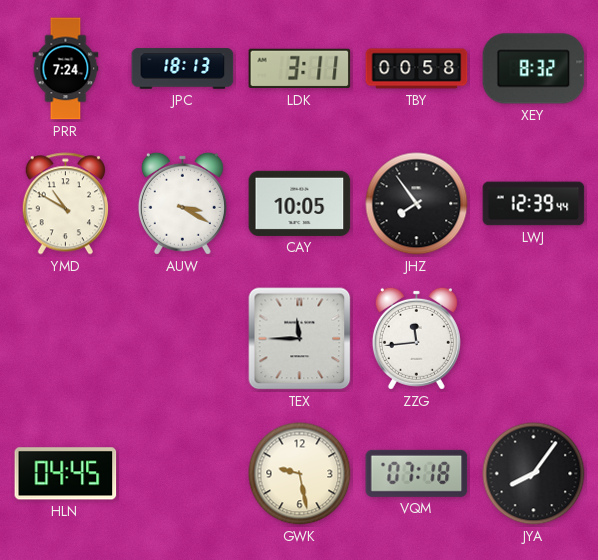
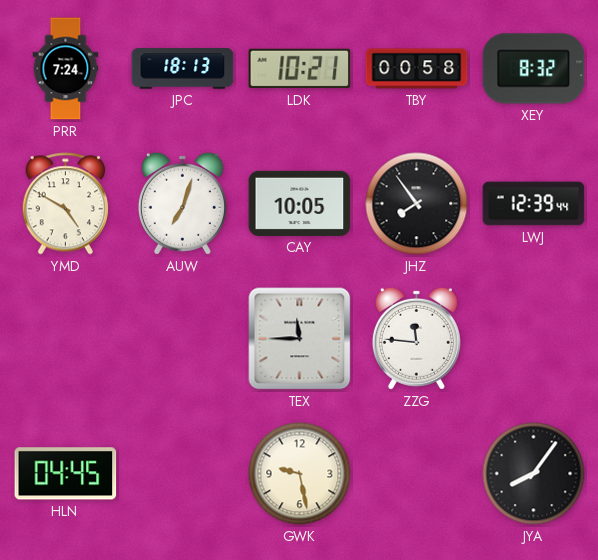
LDK: 3:11 -> 10:21
YMD: 10:50 -> 4:50
AUW: 3:20 -> 7:03
ZZG: 11:44 -> 11:46
VQM: 07:18 -> none
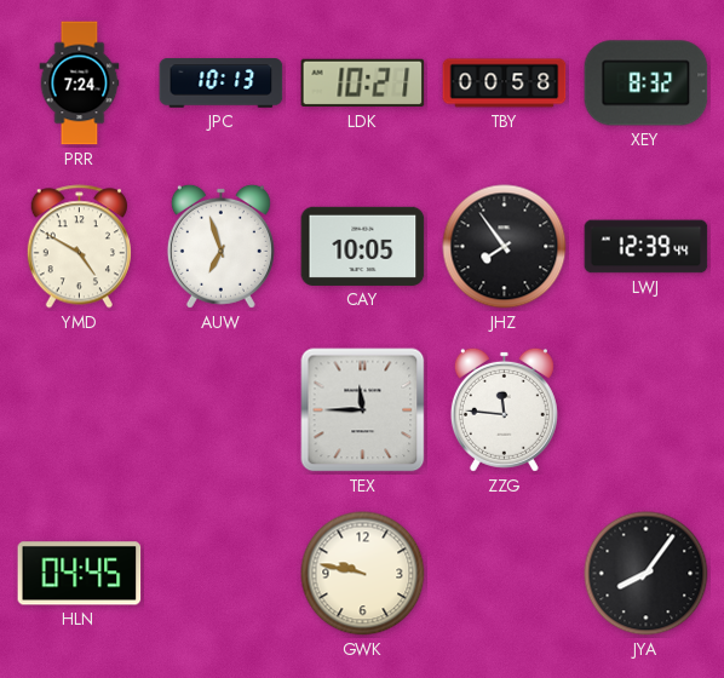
JPC: 18:13 -> 10:13
AUW: 7:03 -> 6:57
GWK: 9:28 -> 9:47
